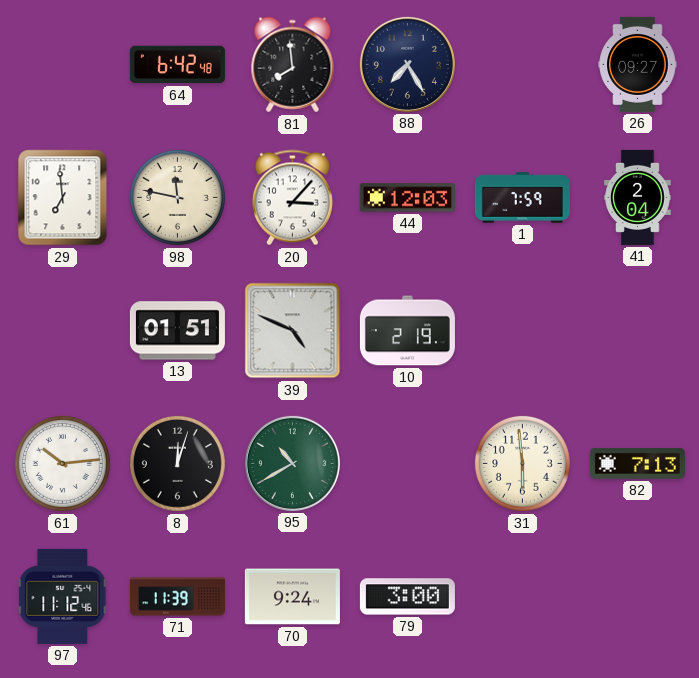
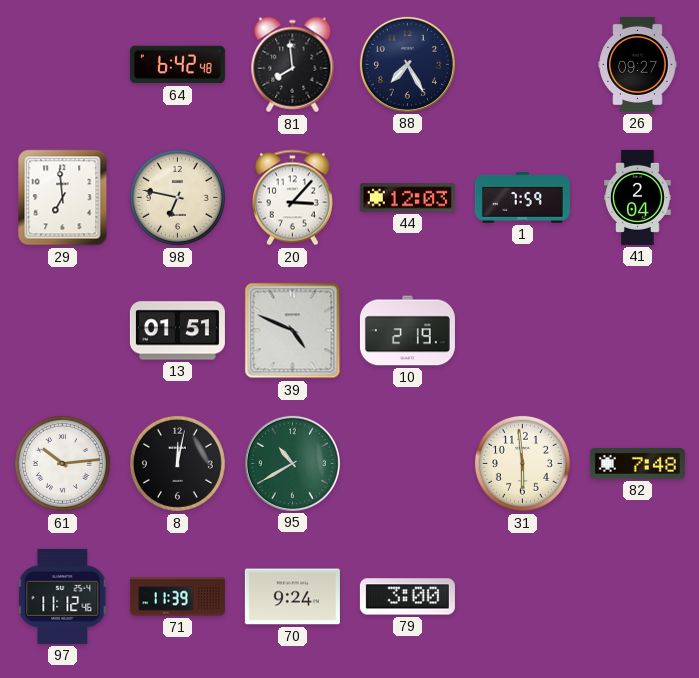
98: 11:47 -> 6:47
8: 12:03 -> 12:02
82: 7:13 -> 7:48
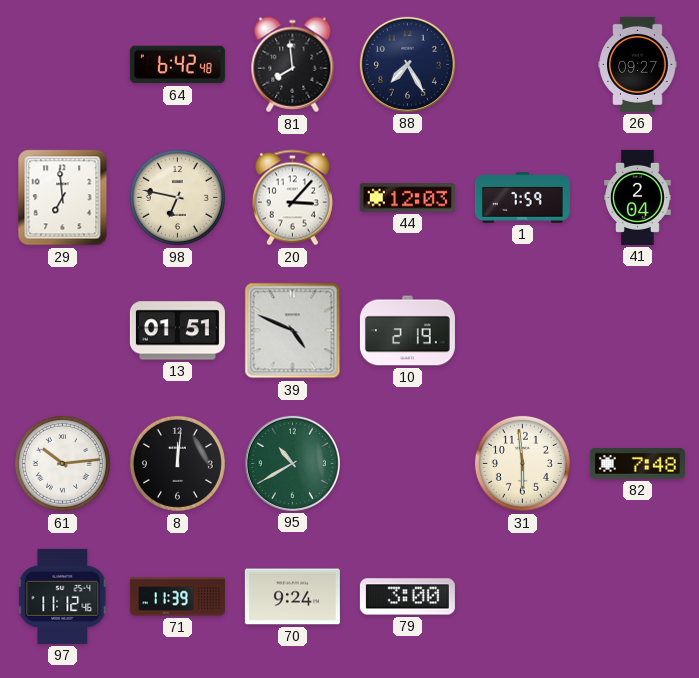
8: 12:02 -> 12:01
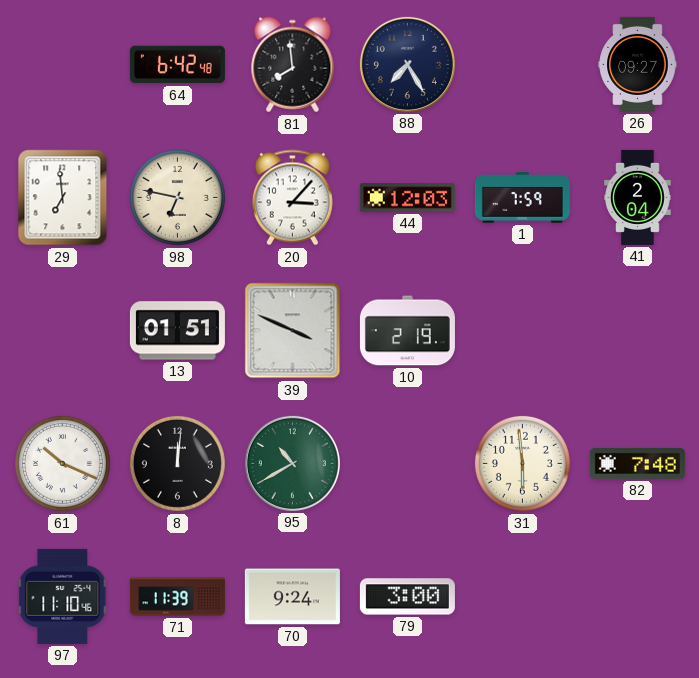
39: 4:49 -> 3:49
61: 10:14 -> 10:19
97: 11:12 -> 11:10
